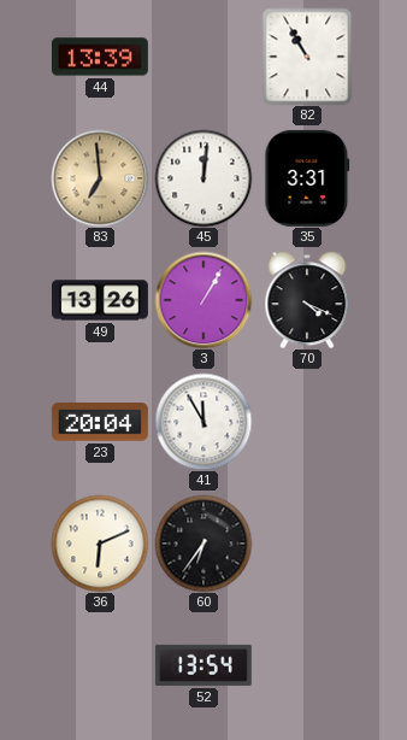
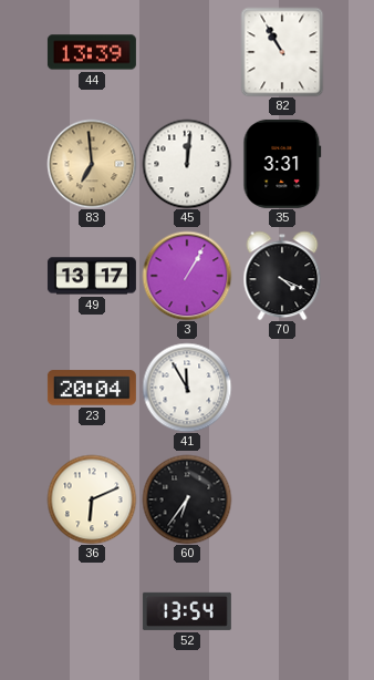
49: 13:26 -> 13:17
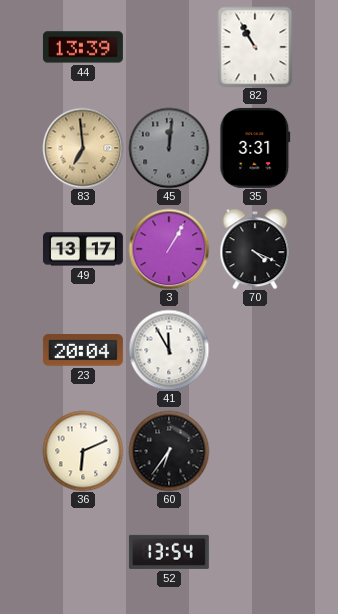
45 dial: white -> grey
